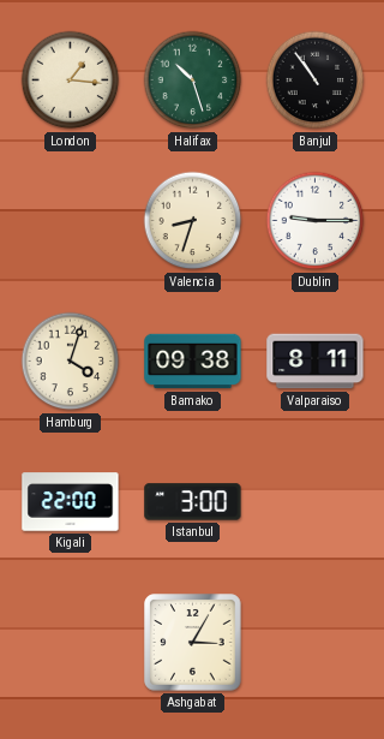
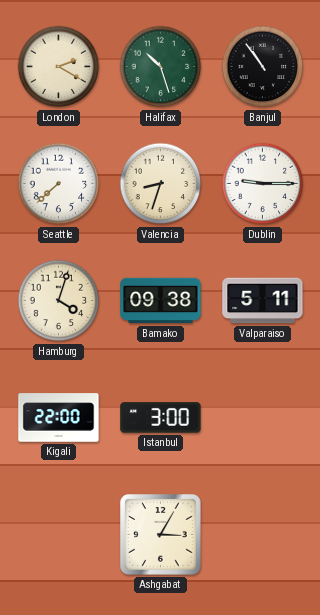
London: 1:16 -> 2:20
Seattle: none -> 7:38
Valparaiso: 8:11 -> 5:11
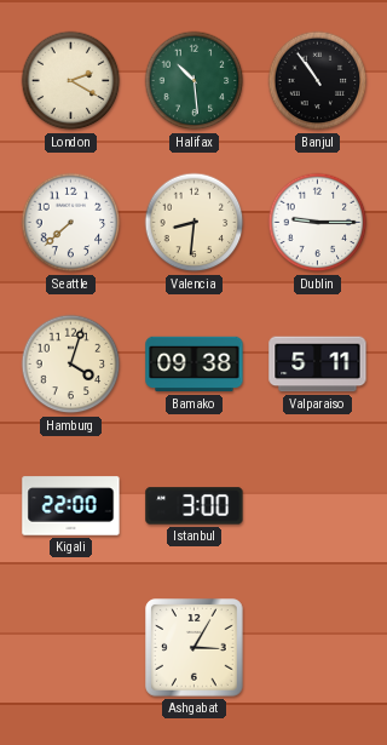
Halifax: 10:27 -> 10:29
Valencia: 8:33 -> 8:31
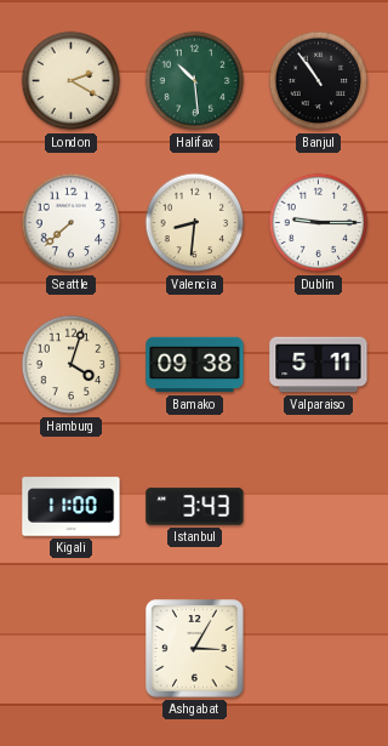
Kigali: 22:00 -> 11:00
Istanbul: 3:00 -> 3:43
